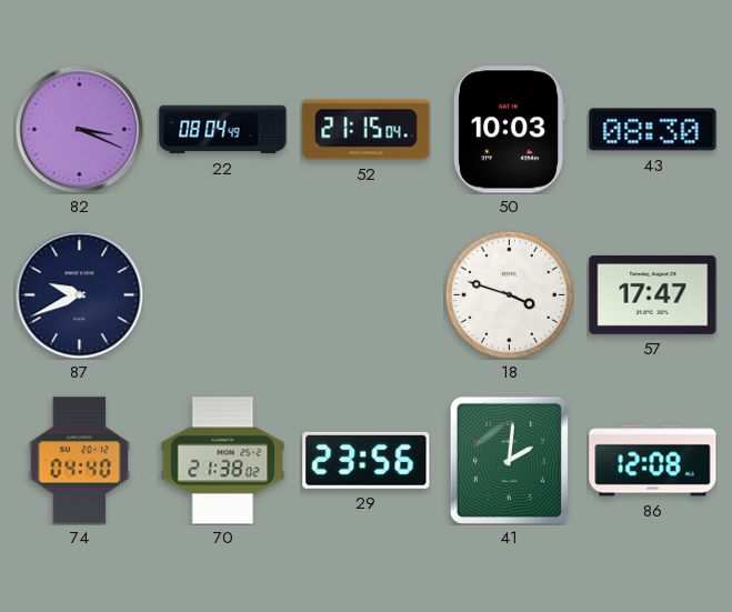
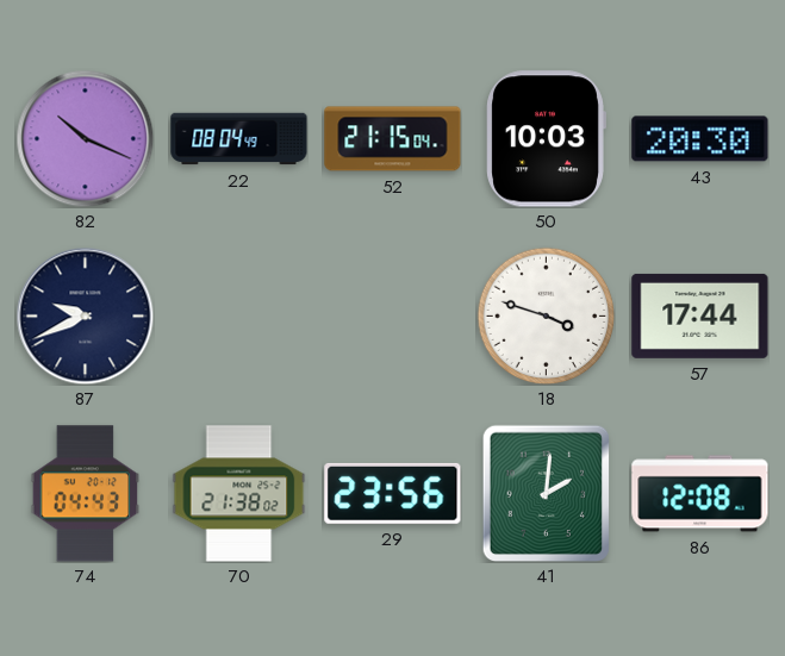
82: 3:19 -> 10:19
43: 08:30 -> 20:30
57: 17:47 -> 17:44
74: 04:40 -> 04:43
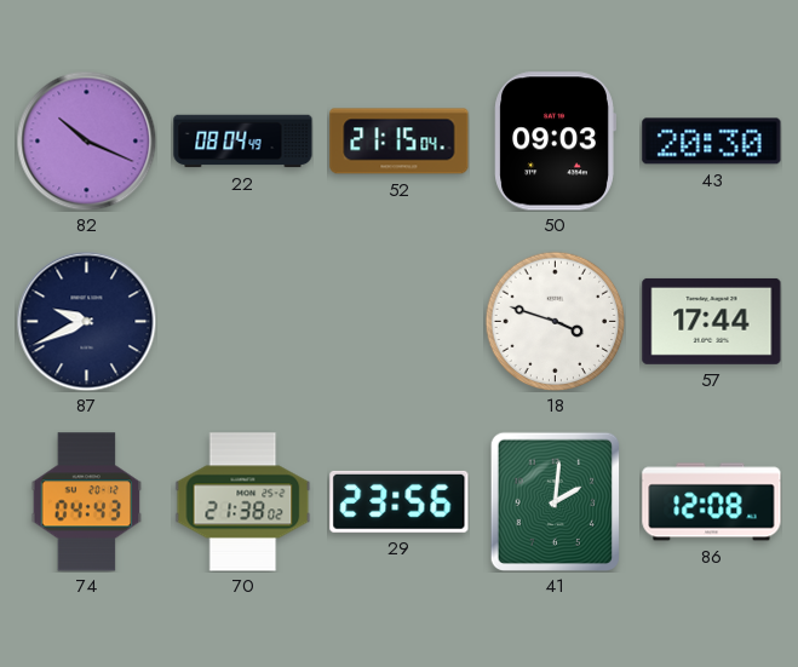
50: 10:03 -> 09:03
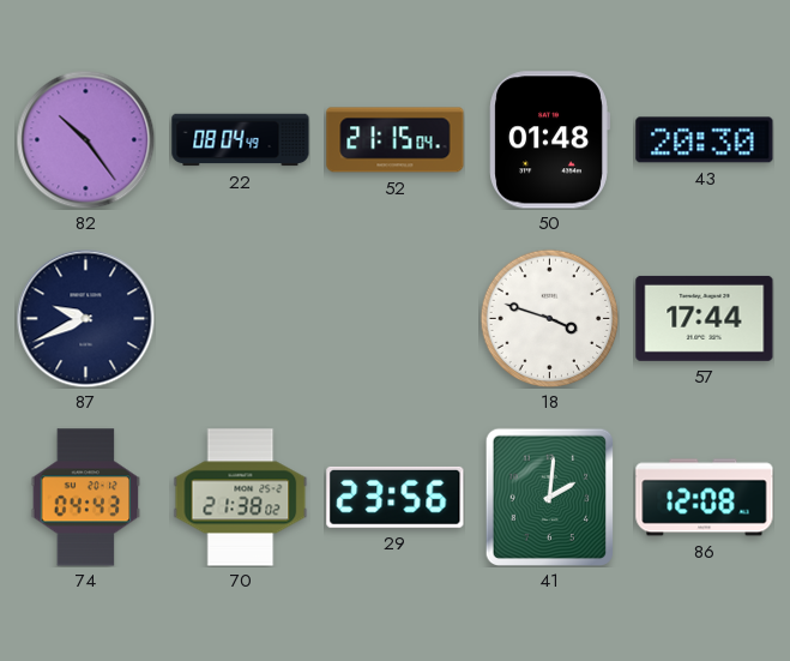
82: 10:19 -> 10:24
50: 09:03 -> 01:48
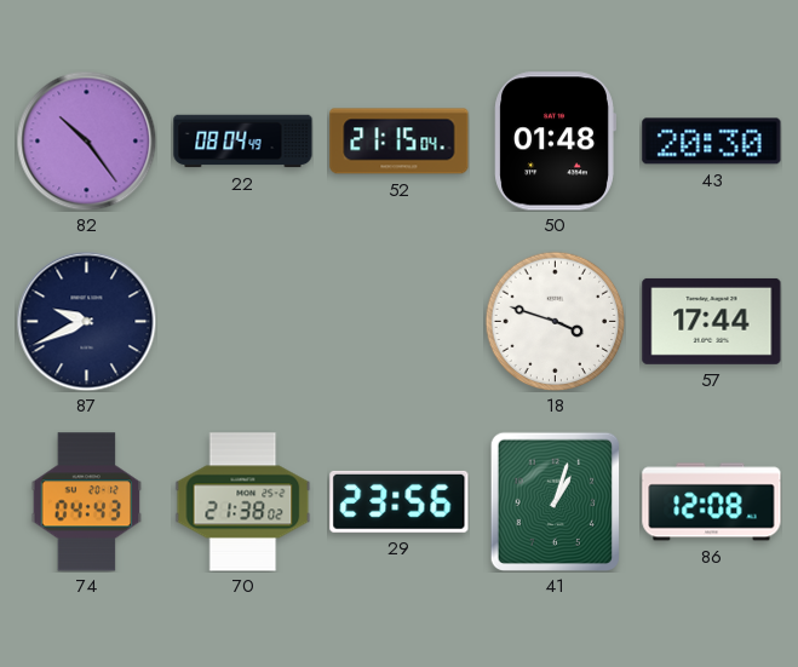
41: 2:01 -> 1:03
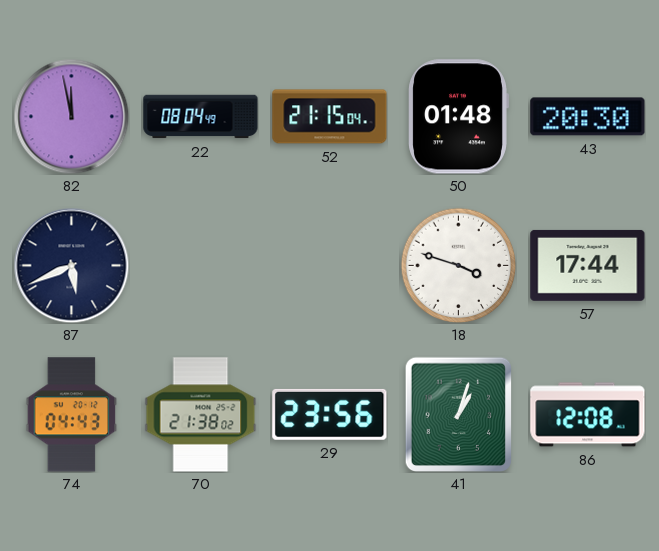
82: 10:24 -> 11:58
87: 9:41 -> 5:41
